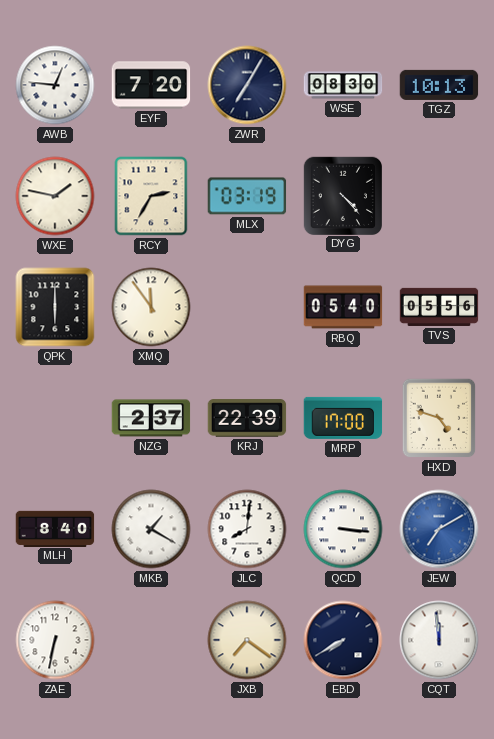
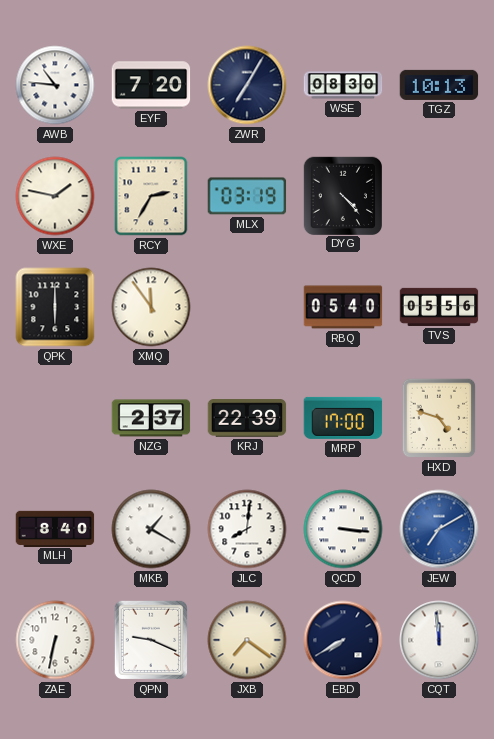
AWB: 12:46 -> 10:46
QPN: none -> 9:19
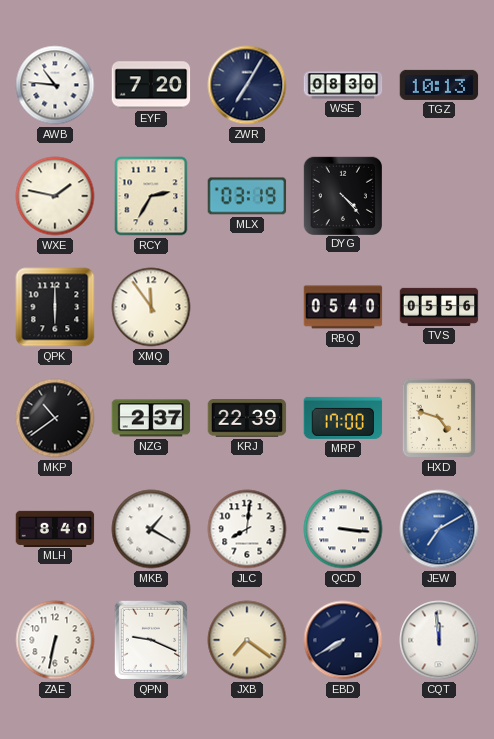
MKP: none -> 10:39
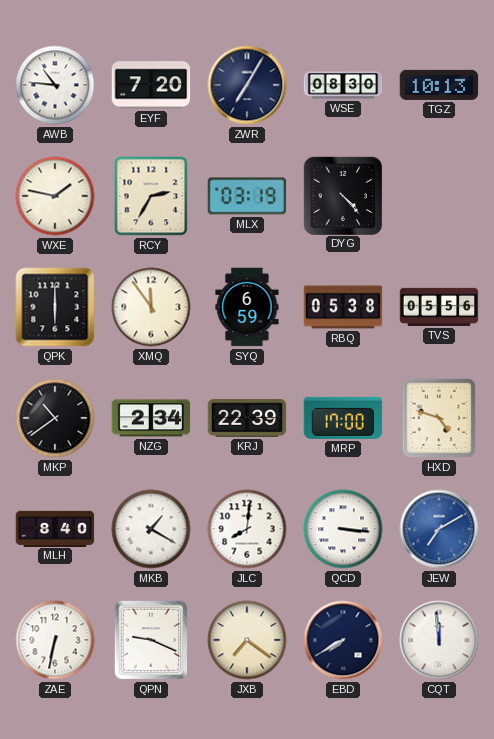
SYQ: none -> 6:59
RBQ: 05:40 -> 05:38
NZG: 2:37 -> 2:34
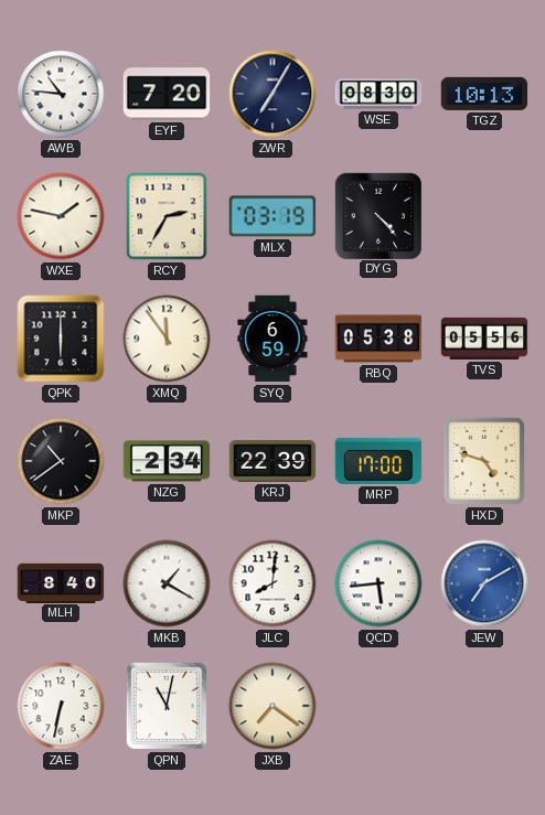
QCD: 3:16 -> 5:44
QPN: 9:19 -> 11:02
EBD: 7:40 -> none
CQT: 11:59 -> none
